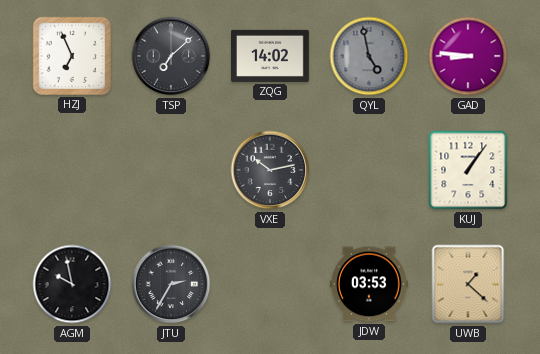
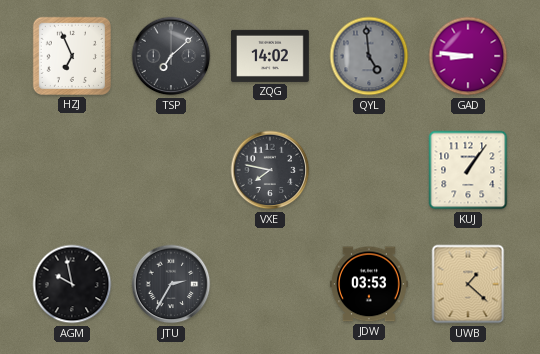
QYL: 4:58 -> 4:59
VXE: 10:13 -> 7:47
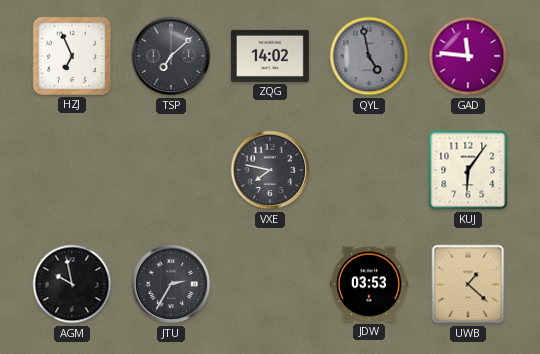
QYL: 4:59 -> 4:58
GAD: 8:46 -> 11:46
KUJ: 1:06 -> 6:06
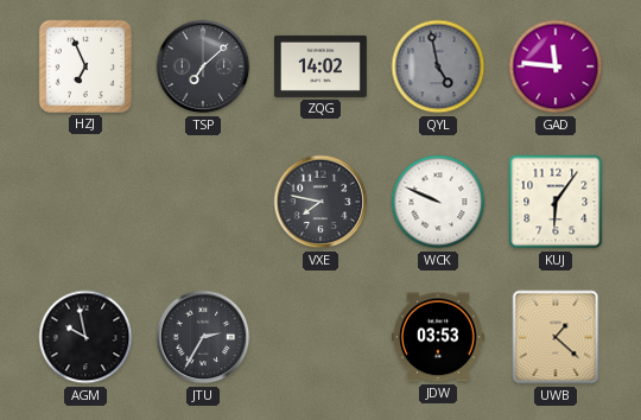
WCK: none -> 9:49
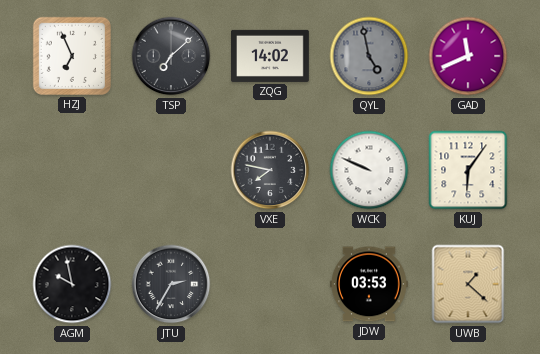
GAD: 11:46 -> 11:41
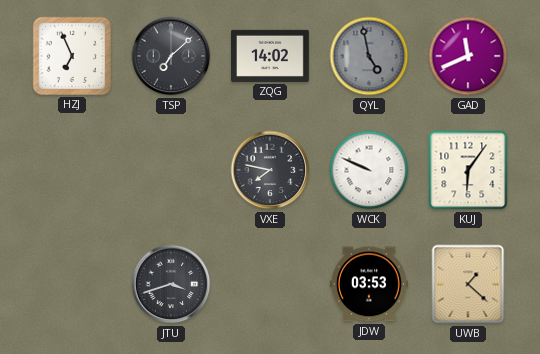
AGM: 9:58 -> none
JTU: 2:35 -> 3:42
